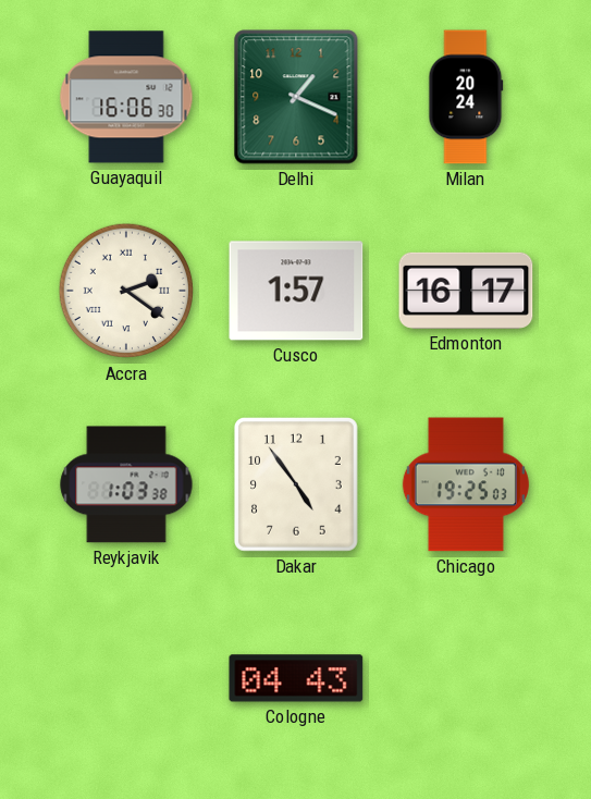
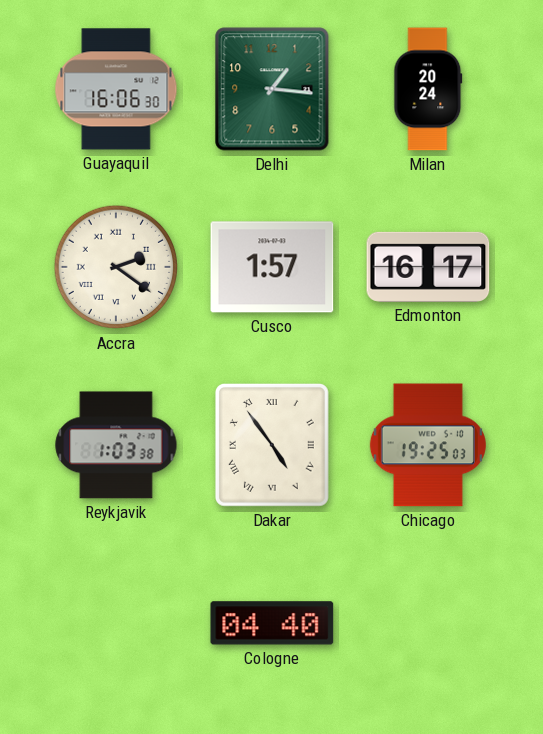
Delhi: 1:19 -> 1:16
Dakar numerals: Arabic -> Roman
Cologne: 04:43 -> 04:40
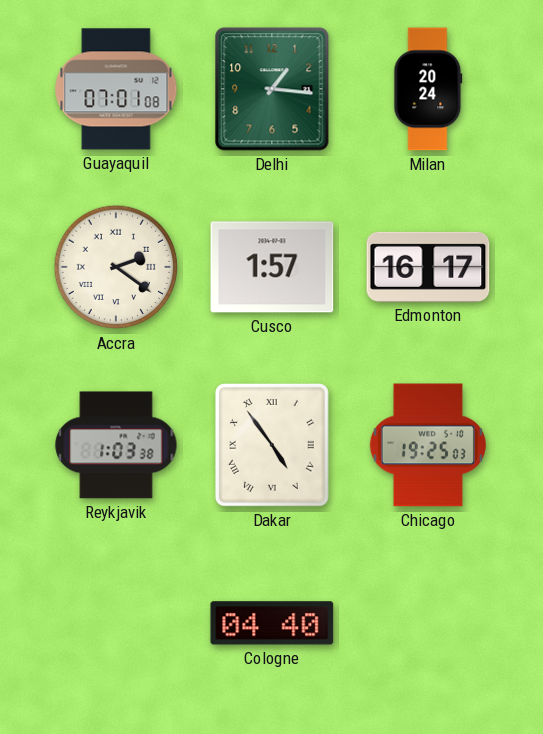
Guayaquil: 16:06 -> 07:01
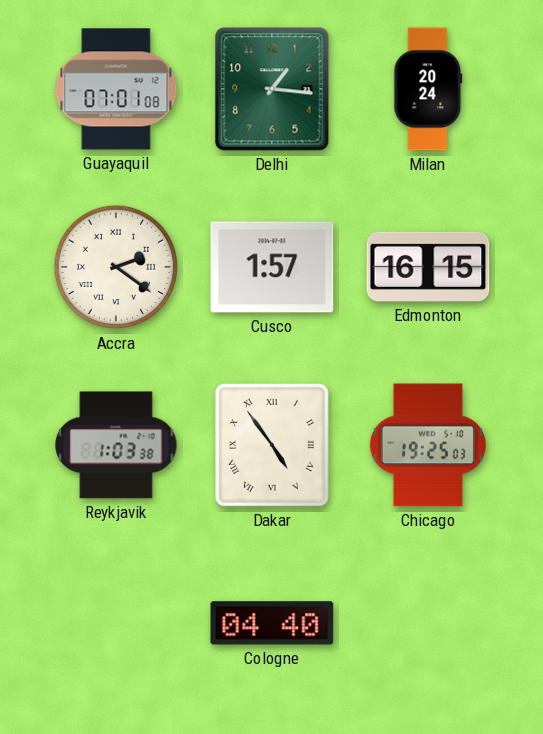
Edmonton: 16:17 -> 16:15
